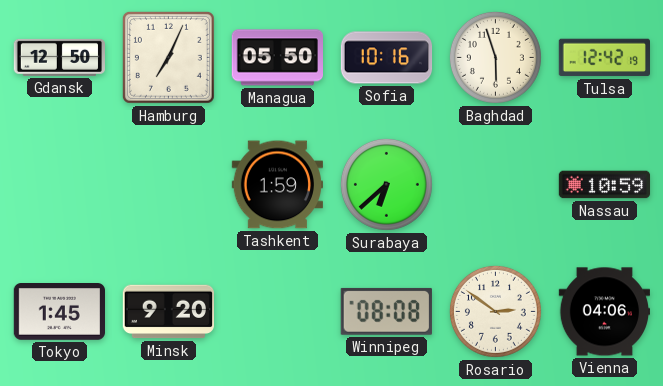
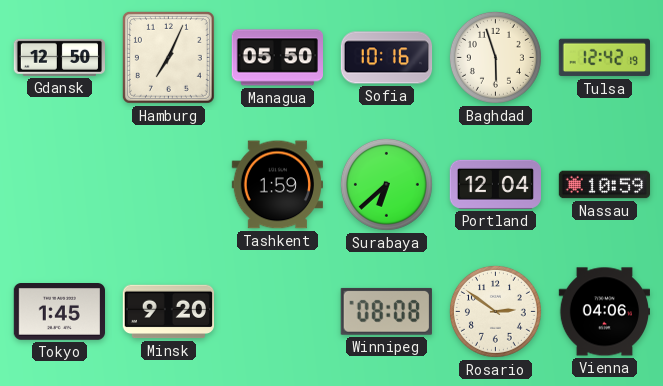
Portland: none -> 12:04
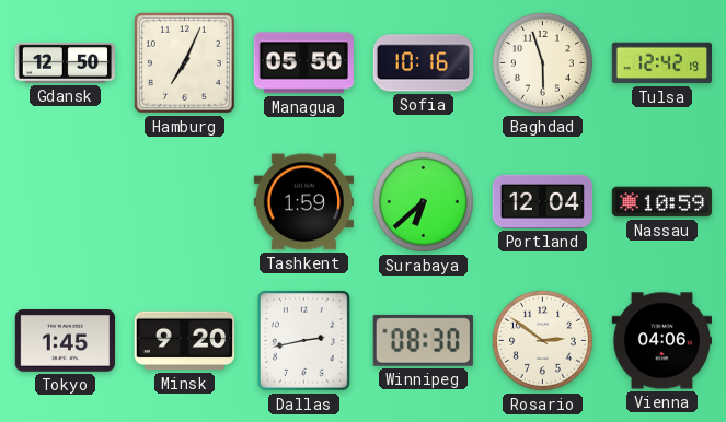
Dallas: none -> 2:43
Winnipeg: 08:08 -> 08:30
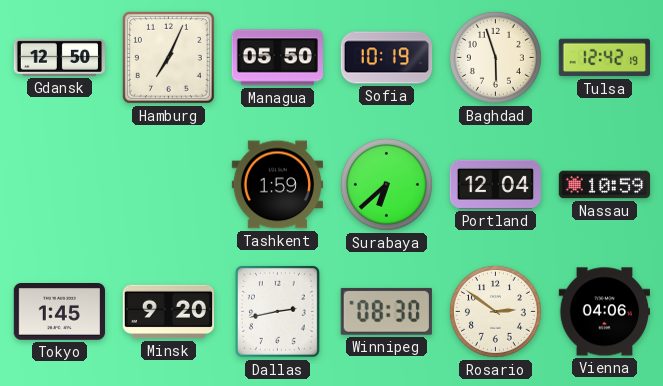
Sofia: 10:16 -> 10:19
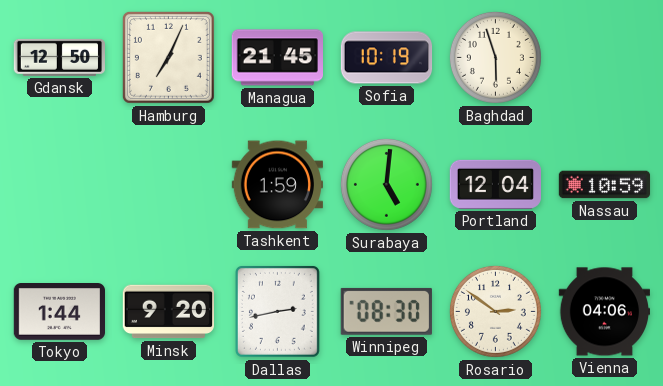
Managua: 05:50 -> 21:45
Tulsa: 12:42 -> none
Surabaya: 6:38 -> 5:01
Tokyo: 1:45 -> 1:44
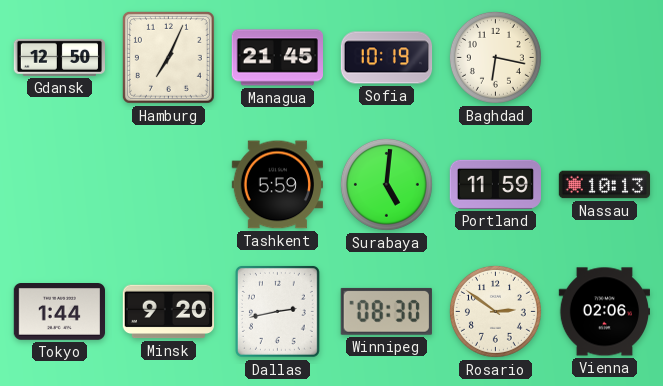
Baghdad: 5:57 -> 6:17
Tashkent: 1:59 -> 5:59
Portland: 12:04 -> 11:59
Nassau: 10:59 -> 10:13
Vienna: 04:06 -> 02:06
